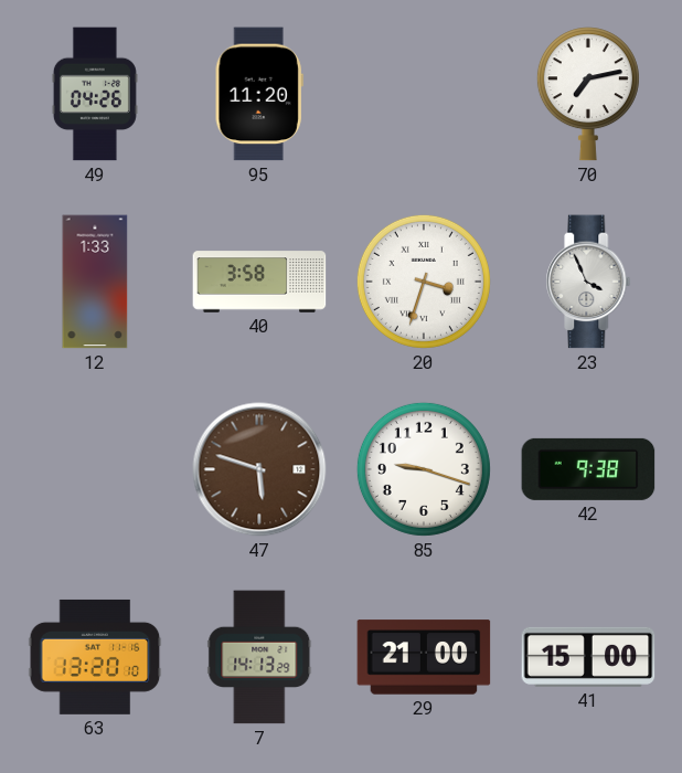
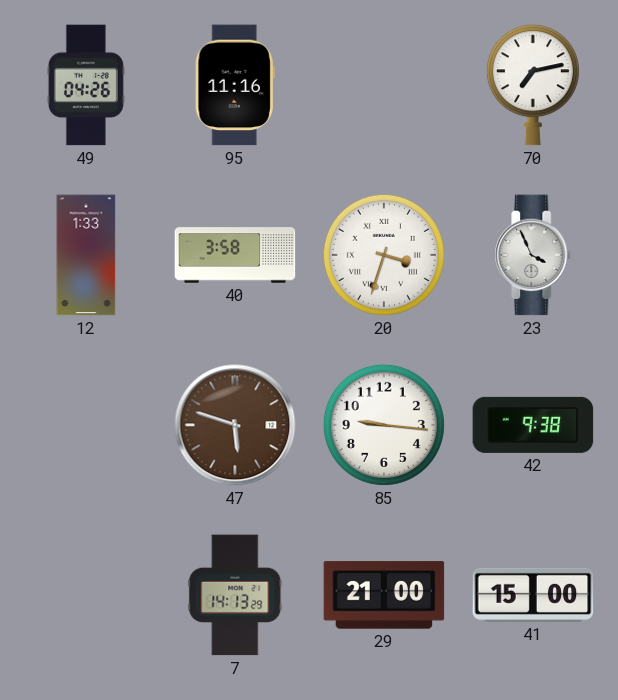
95: 11:20 -> 11:16
85: 9:18 -> 9:16
63: 13:20 -> none
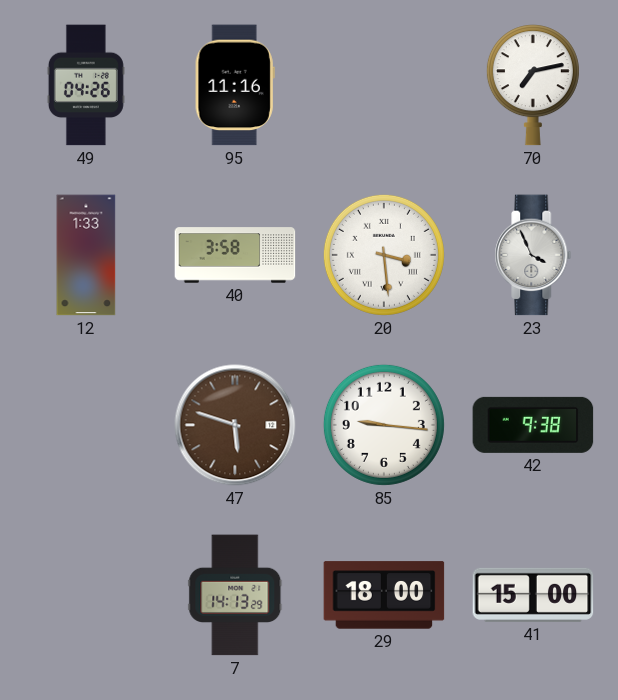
20: 3:33 -> 3:29
29: 21:00 -> 18:00
